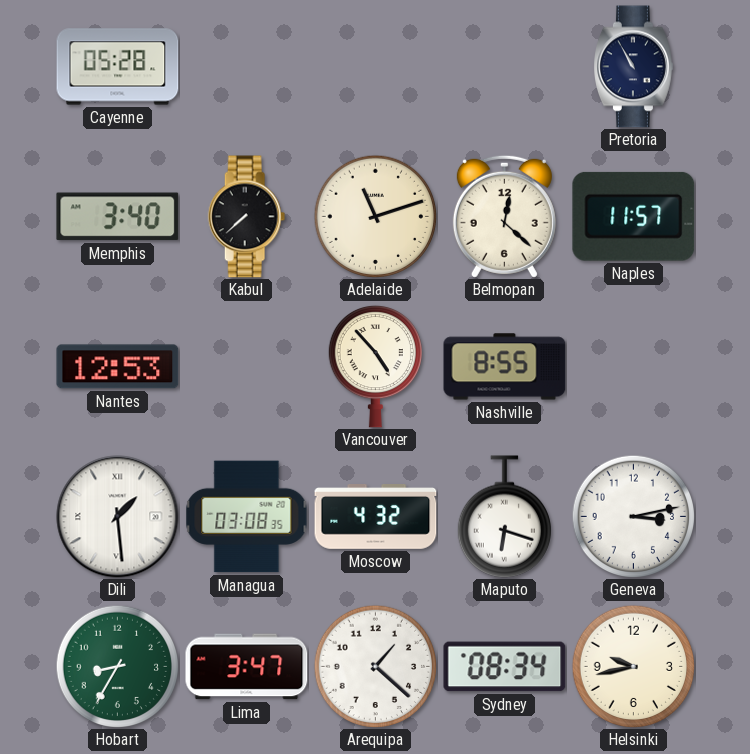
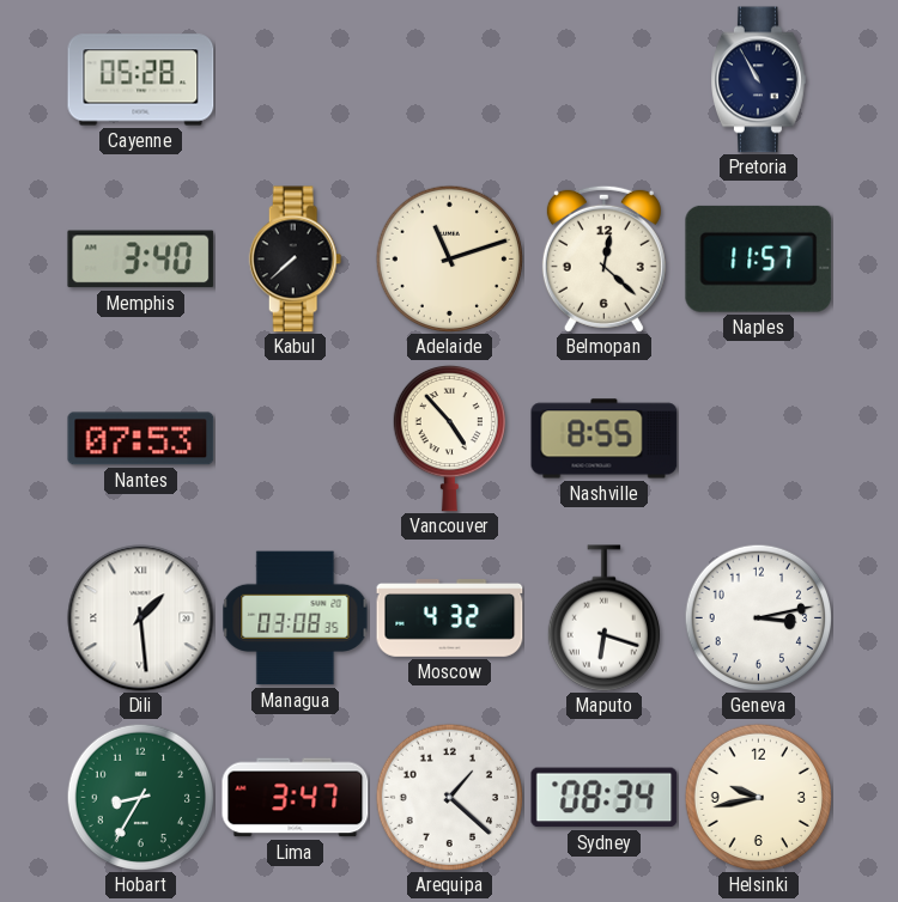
Nantes: 12:53 -> 07:53
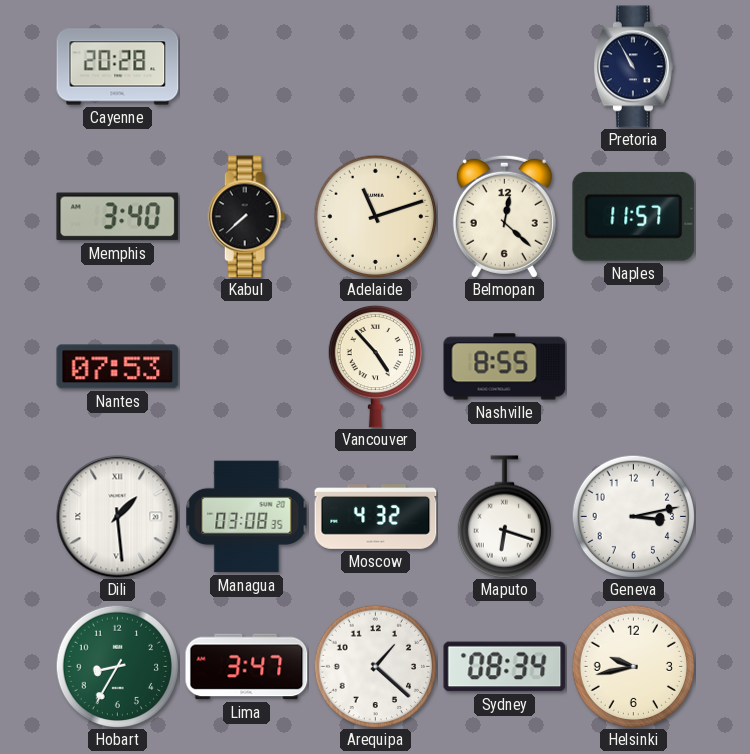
Cayenne: 05:28 -> 20:28
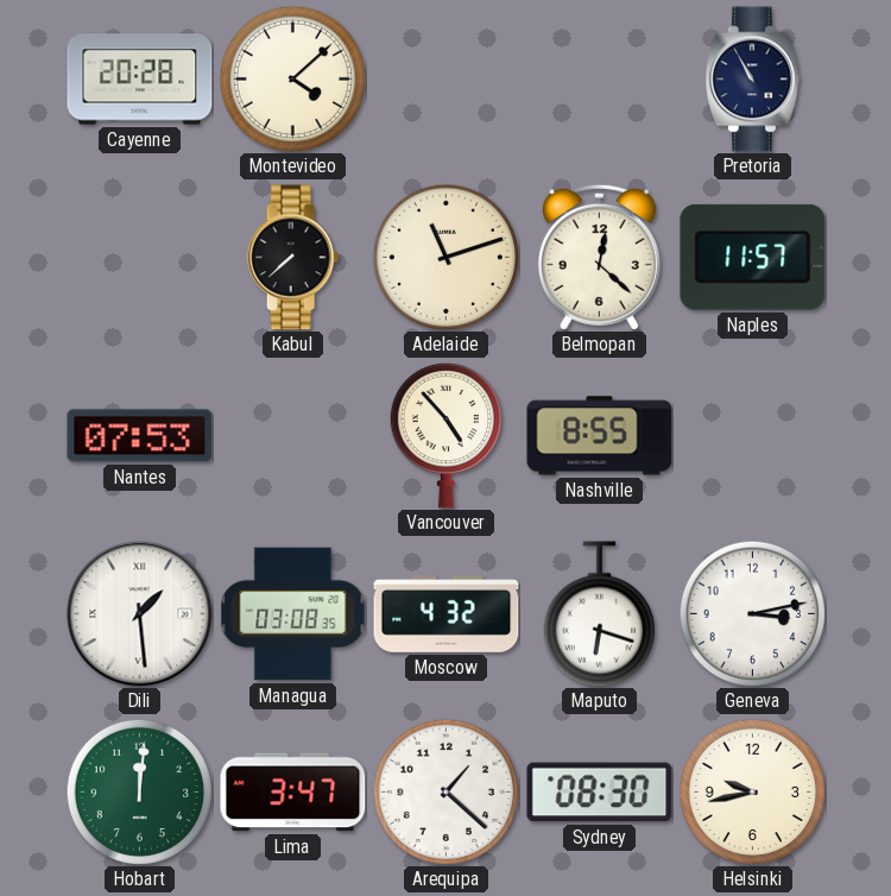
Montevideo: none -> 4:08
Memphis: 3:40 -> none
Hobart: 8:35 -> 12:01
Sydney: 08:34 -> 08:30
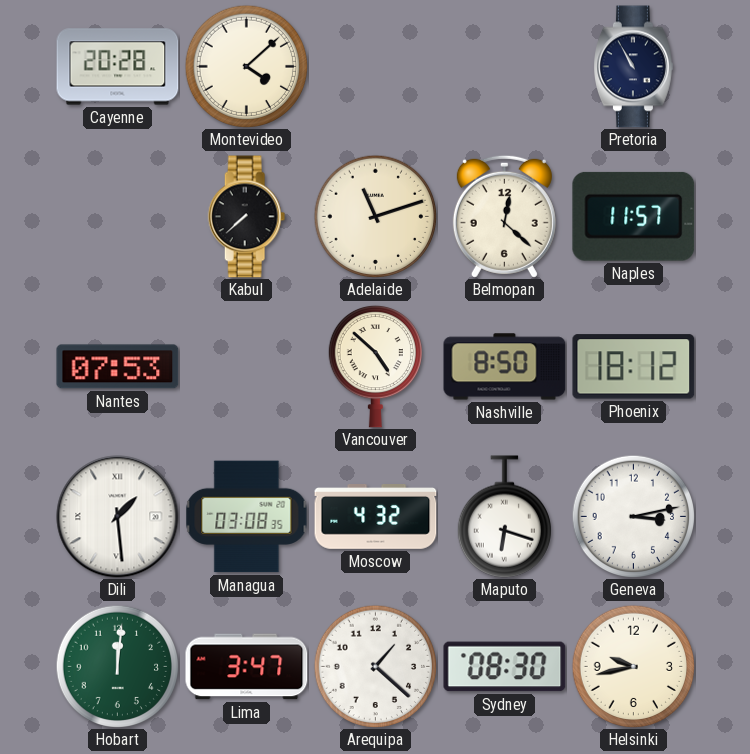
Vancouver: 4:53 -> 4:52
Nashville: 8:55 -> 8:50
Phoenix: none -> 18:12
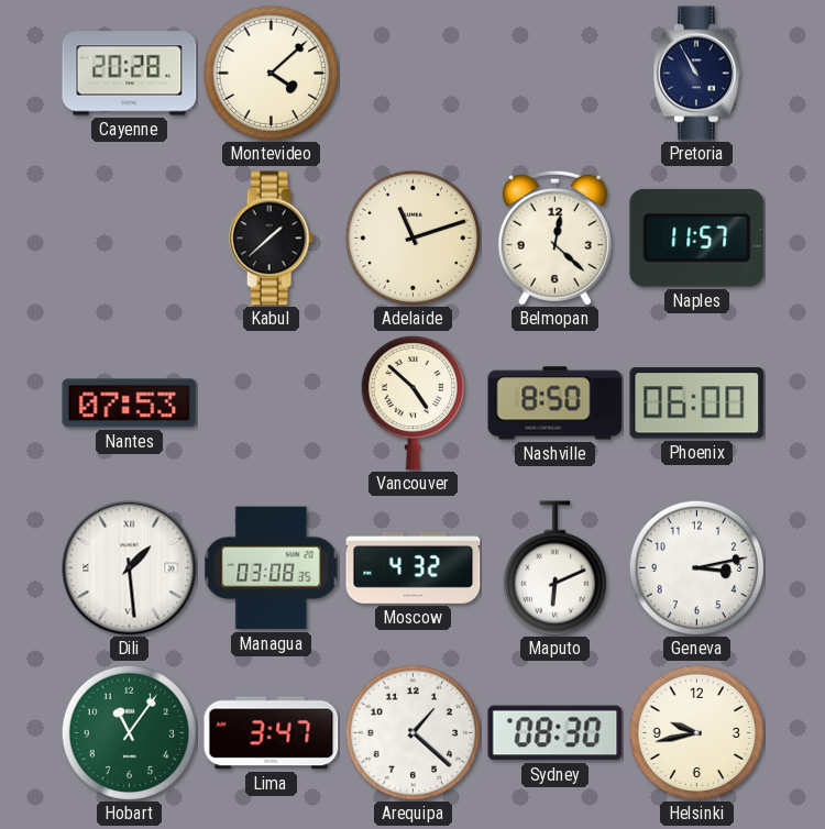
Kabul: 7:38 -> 1:38
Phoenix: 18:12 -> 06:00
Maputo: 6:18 -> 6:11
Hobart: 12:01 -> 11:06
